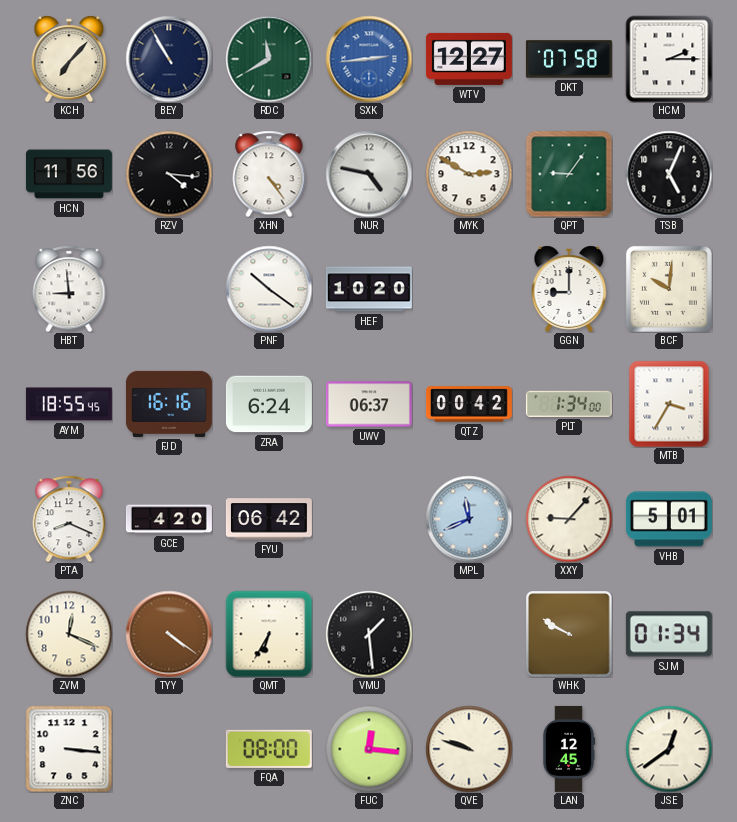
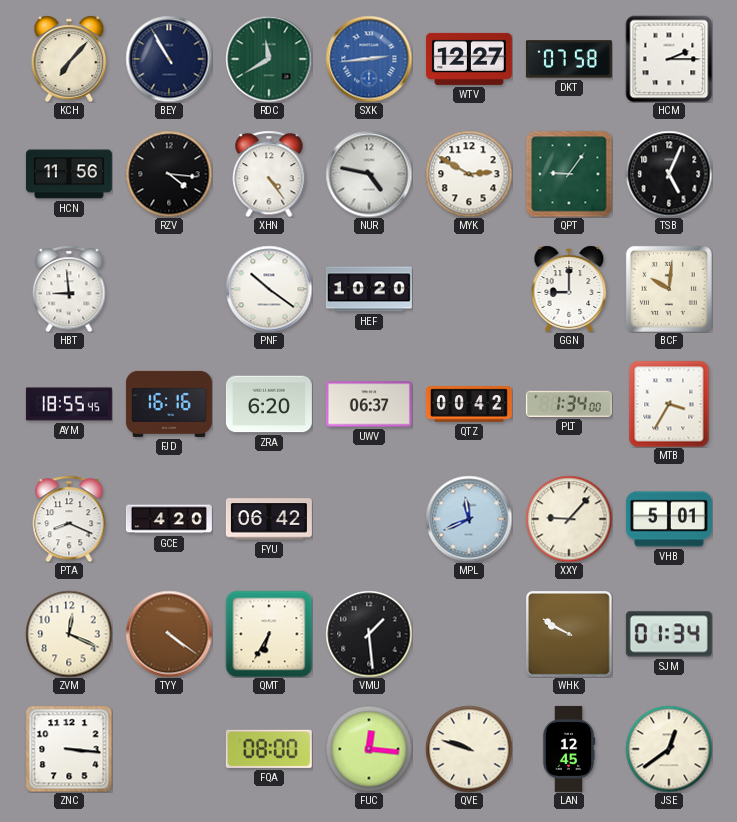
ZRA: 6:24 -> 6:20
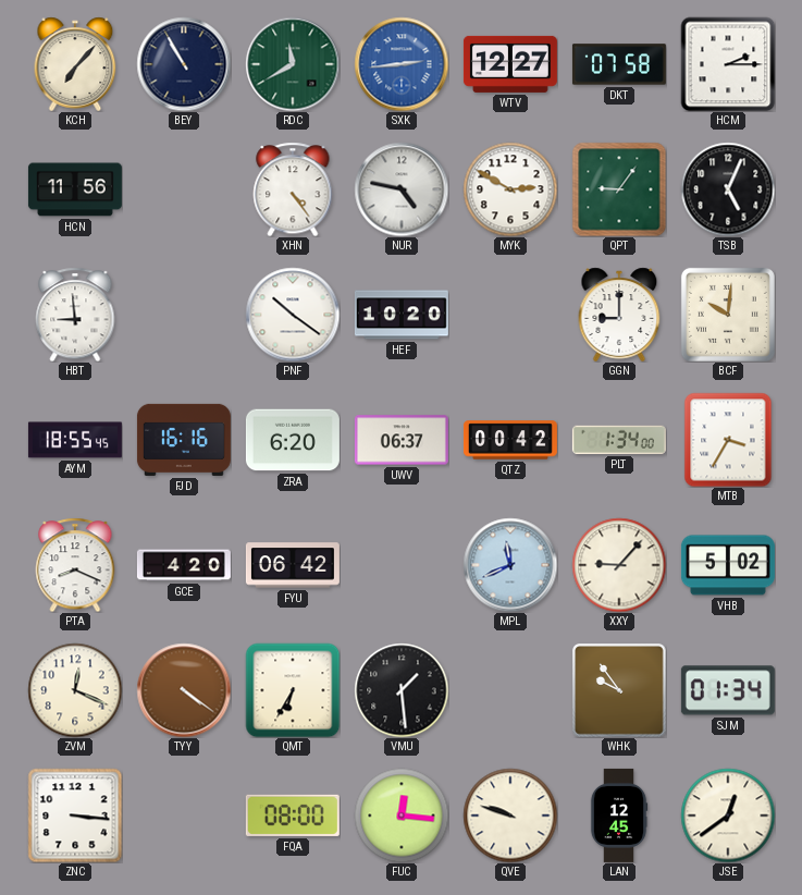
RZV: 4:16 -> none
VHB: 5:01 -> 5:02
WHK: 9:50 -> 9:54
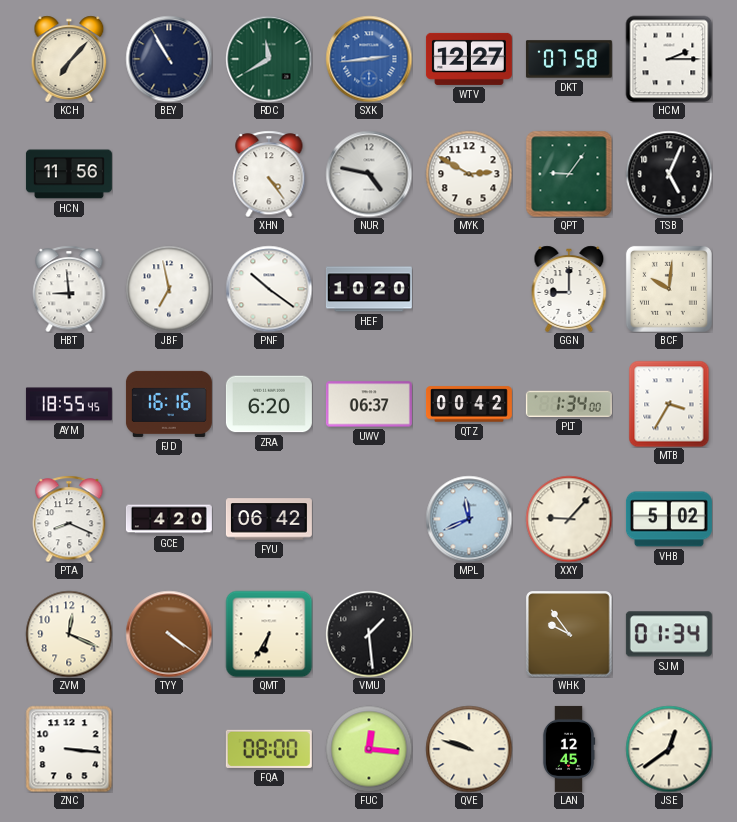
JBF: none -> 6:58
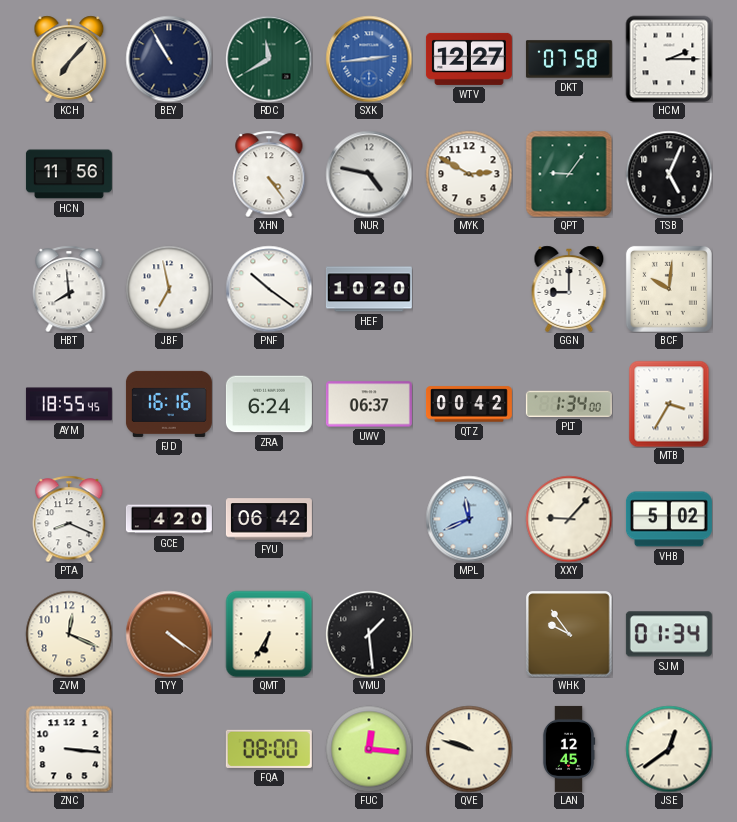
HBT: 8:59 -> 7:59
ZRA: 6:20 -> 6:24
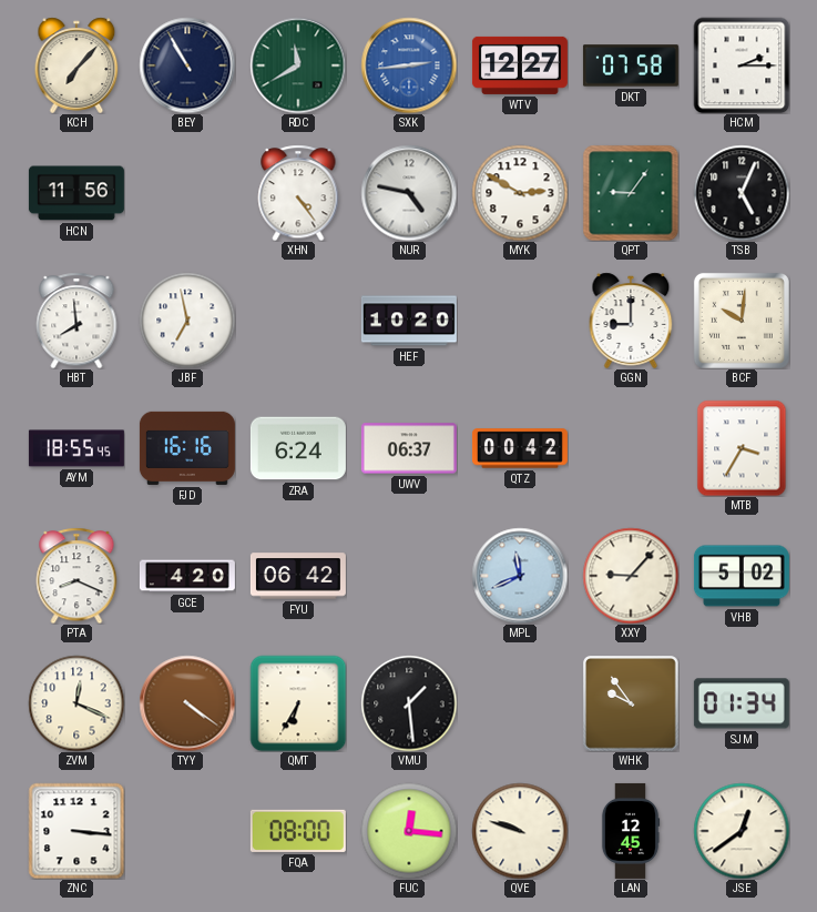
PNF: 10:21 -> none
PLT: 1:34 -> none
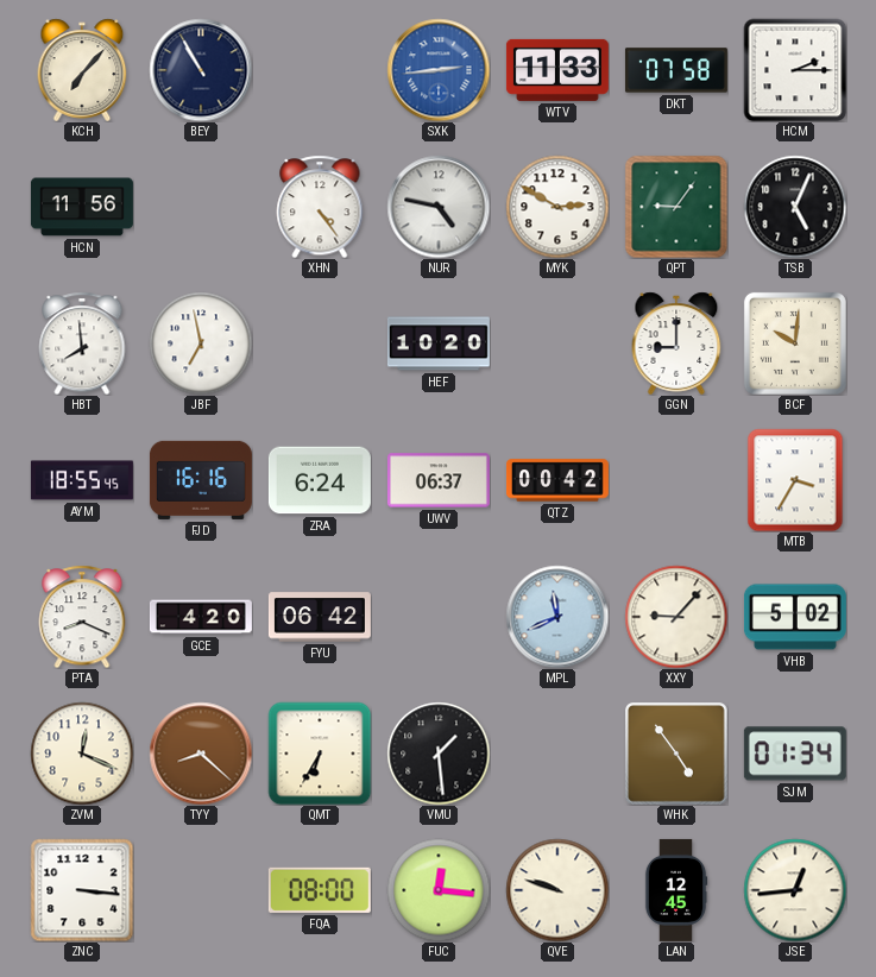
RDC: 11:40 -> none
WTV: 12:27 -> 11:33
TYY: 4:21 -> 8:22
WHK: 9:54 -> 4:54
JSE: 12:39 -> 12:44
